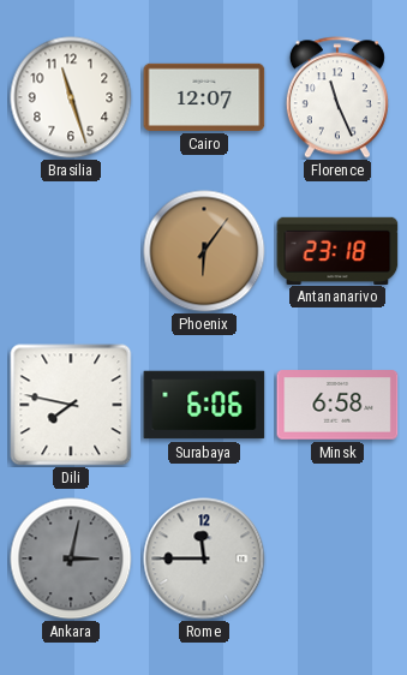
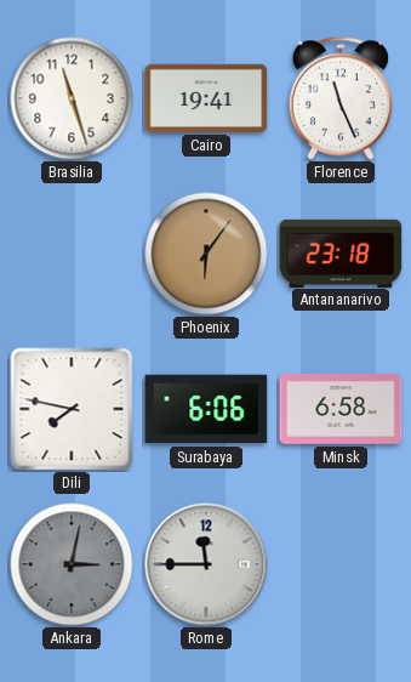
Cairo: 12:07 -> 19:41
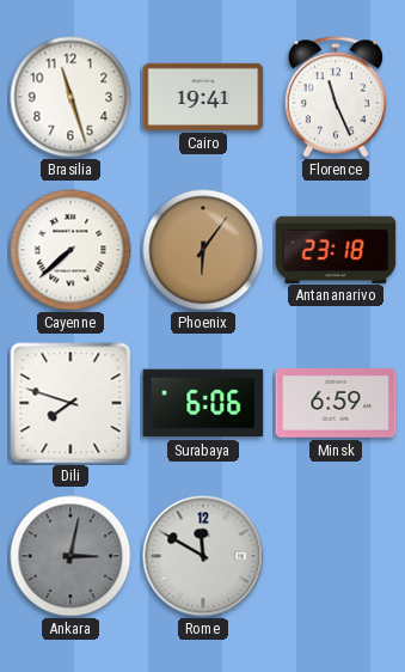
Cayenne: none -> 7:38
Dili: 7:47 -> 7:48
Minsk: 6:58 -> 6:59
Rome: 11:45 -> 11:50
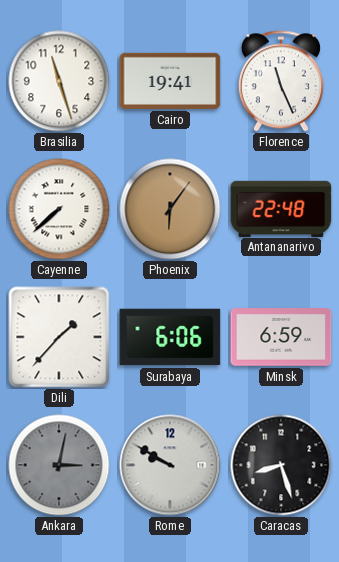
Antananarivo: 23:18 -> 22:48
Dili: 7:48 -> 1:37
Rome: 11:50 -> 9:50
Caracas: none -> 8:27
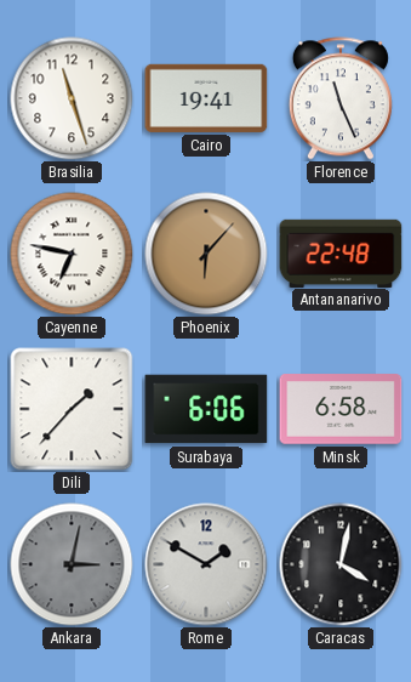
Cayenne: 7:38 -> 6:47
Phoenix: 6:06 -> 6:07
Minsk: 6:59 -> 6:58
Rome: 9:50 -> 1:50
Caracas: 8:27 -> 4:02
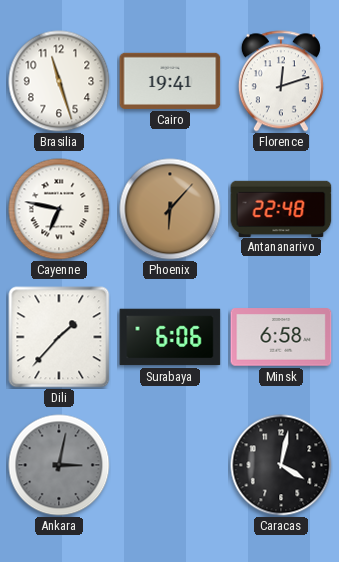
Florence: 11:26 -> 12:12
Rome: 1:50 -> none
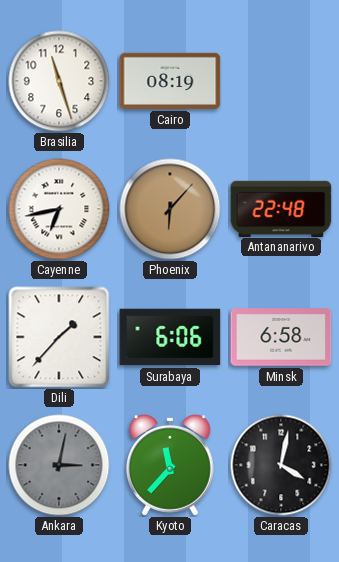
Cairo: 19:41 -> 08:19
Florence: 12:12 -> none
Cayenne: 6:47 -> 6:43
Kyoto: none -> 11:37
